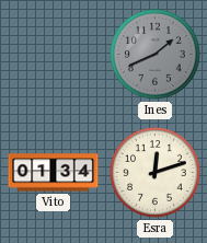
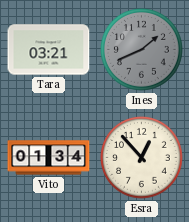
Tara: none -> 03:21
Esra: 12:12 -> 12:53
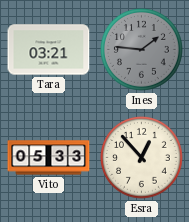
Ines: 1:41 -> 1:46
Vito: 01:34 -> 05:33
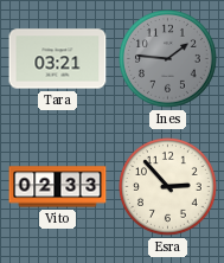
Vito: 05:33 -> 02:33
Esra: 12:53 -> 2:53
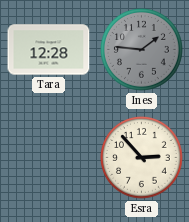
Tara: 03:21 -> 12:28
Vito: 02:33 -> none
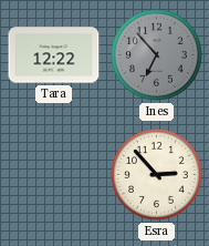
Tara: 12:28 -> 12:22
Ines: 1:46 -> 6:53
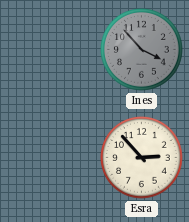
Tara: 12:22 -> none
Ines: 6:53 -> 3:53
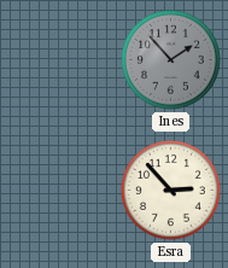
Ines: 3:53 -> 1:53
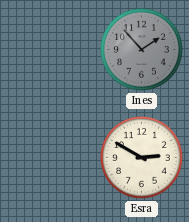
Esra: 2:53 -> 2:50
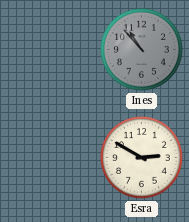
Ines: 1:53 -> 10:53
